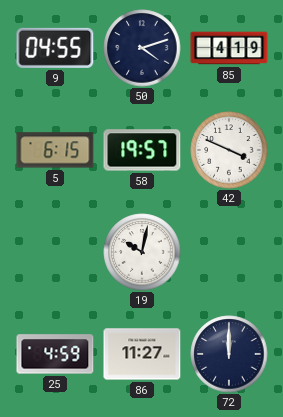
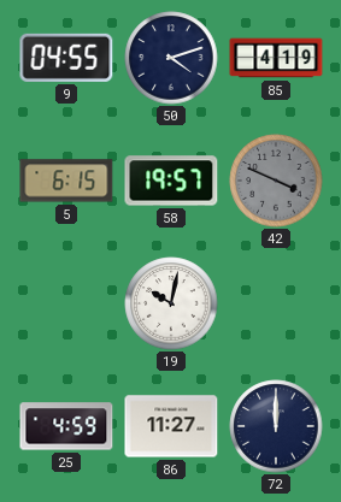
42 dial: white -> grey
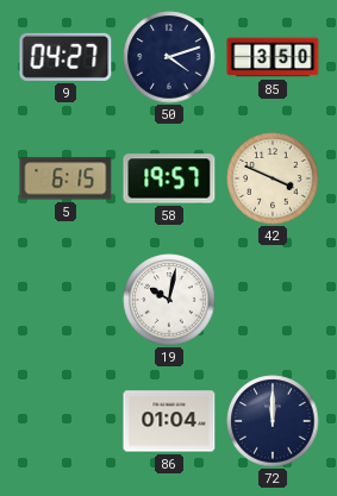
9: 04:55 -> 04:27
85: 4:19 -> 3:50
42 dial: grey -> cream
25: 4:59 -> none
86: 11:27 -> 01:04
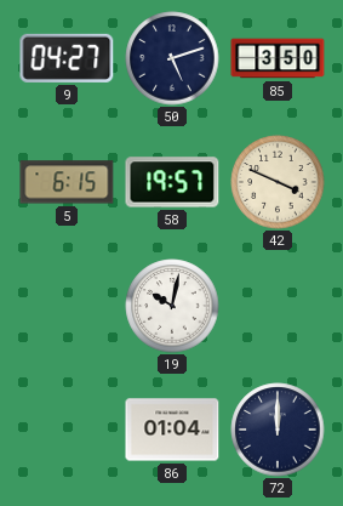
50: 4:12 -> 5:12
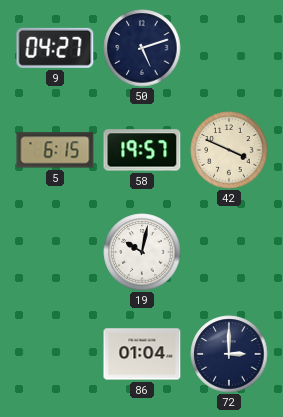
85: 3:50 -> none
72: 12:00 -> 3:00
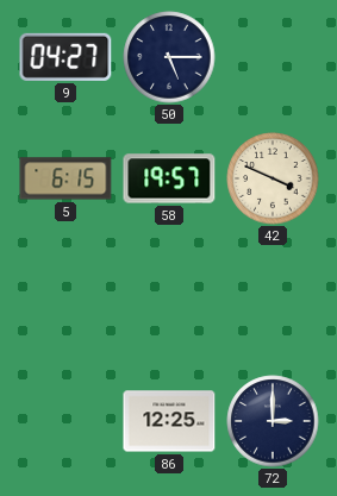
50: 5:12 -> 5:15
19: 10:02 -> none
86: 01:04 -> 12:25
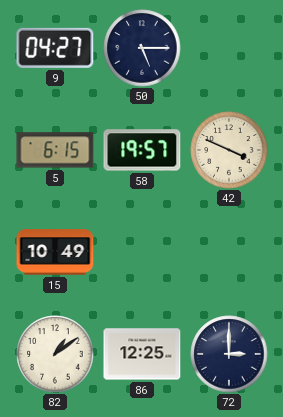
15: none -> 10:49
82: none -> 1:09
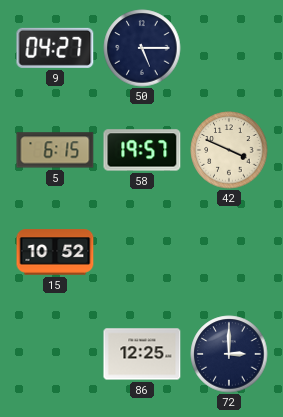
15: 10:49 -> 10:52
82: 1:09 -> none
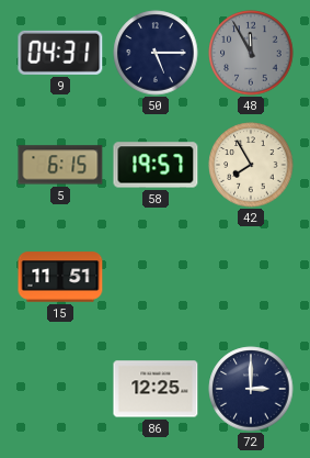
9: 04:27 -> 04:31
48: none -> 11:55
42: 3:49 -> 7:55
15: 10:52 -> 11:51
